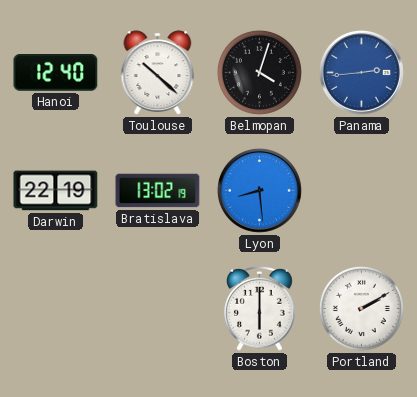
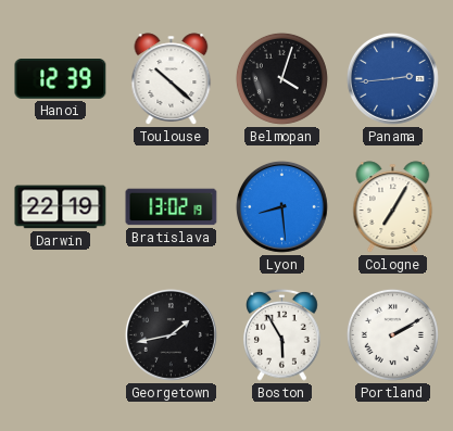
Hanoi: 12:40 -> 12:39
Cologne: none -> 7:05
Georgetown: none -> 1:43
Boston: 6:00 -> 5:55
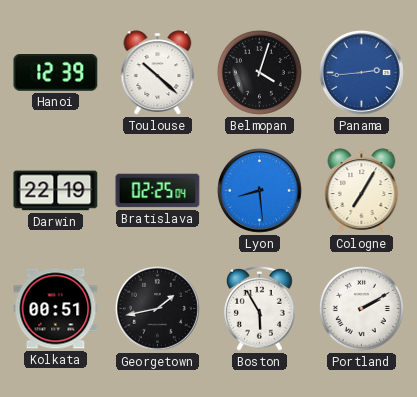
Bratislava: 13:02 -> 02:25
Kolkata: none -> 00:51
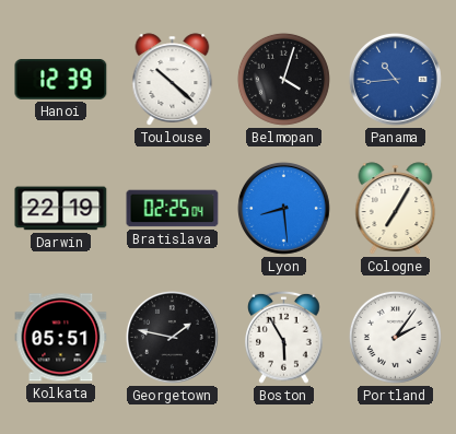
Panama: 2:44 -> 10:44
Kolkata: 00:51 -> 05:51
Georgetown: 1:43 -> 1:47
Portland: 2:10 -> 2:06
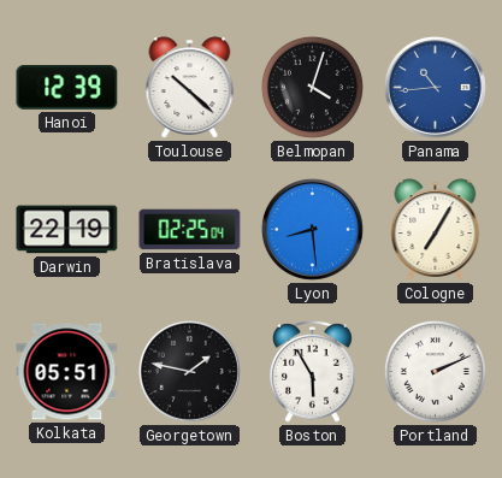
Portland: 2:06 -> 2:11
